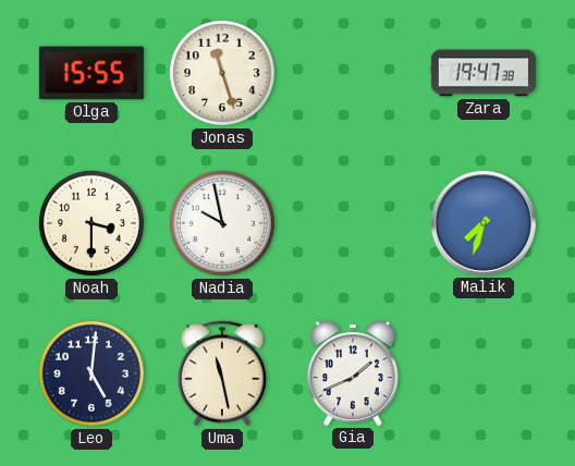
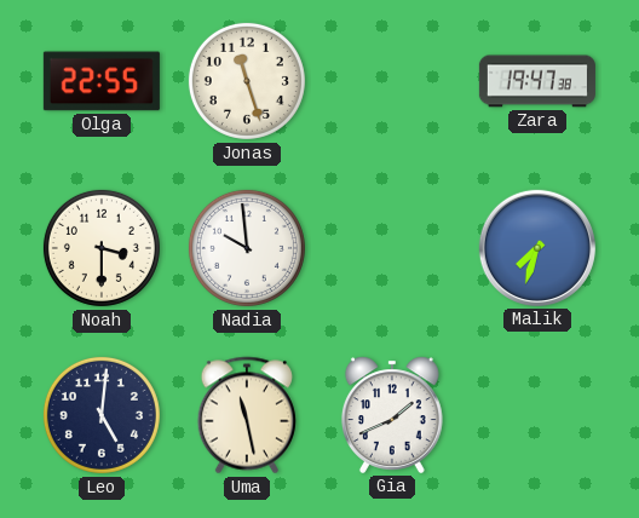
Olga: 15:55 -> 22:55
Nadia: 9:58 -> 9:59
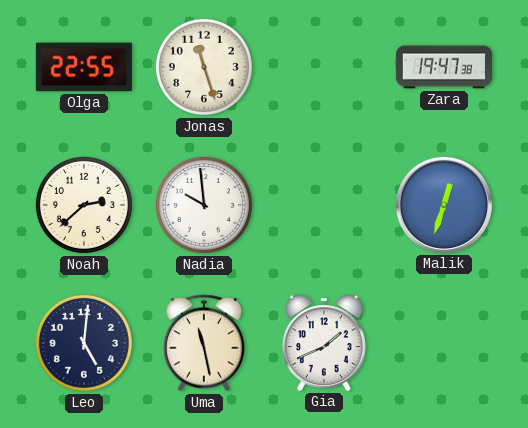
Noah: 3:30 -> 2:38
Malik: 7:33 -> 12:33
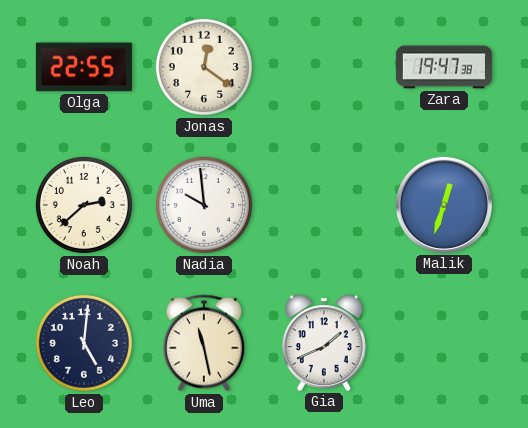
Jonas: 11:27 -> 12:21
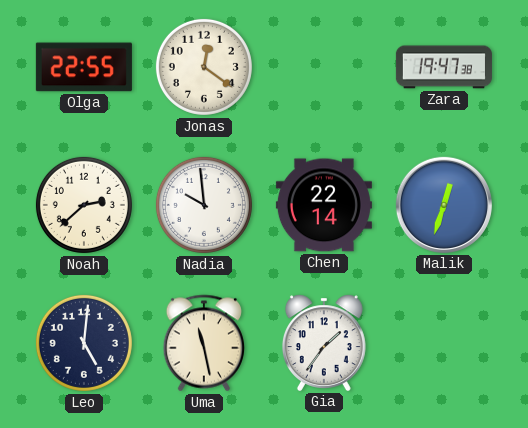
Chen: none -> 22:14
Gia: 1:41 -> 1:36
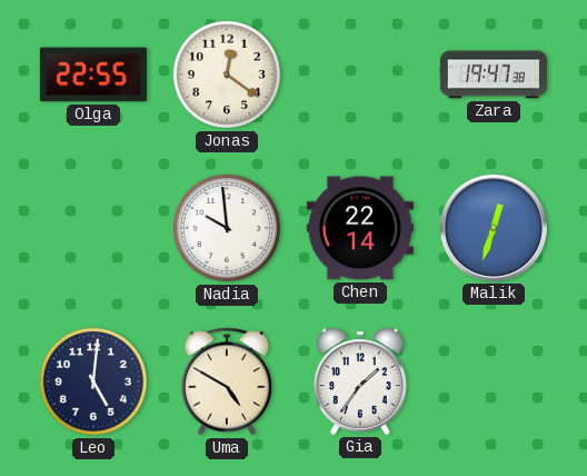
Noah: 2:38 -> none
Uma: 11:28 -> 4:50
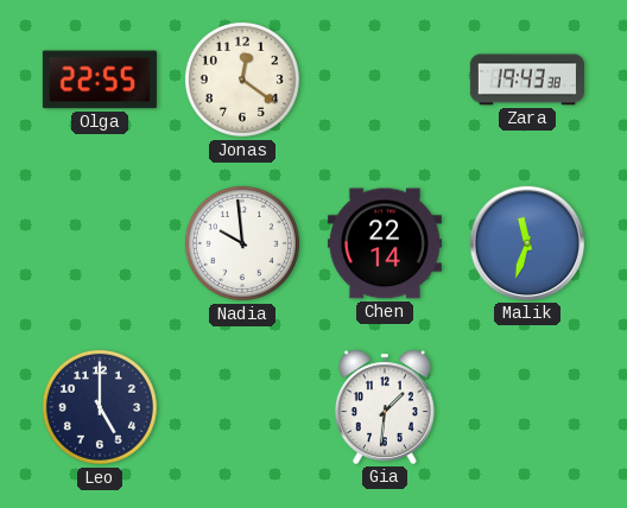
Zara: 19:47 -> 19:43
Malik: 12:33 -> 11:33
Leo: 5:01 -> 5:00
Uma: 4:50 -> none
Gia: 1:36 -> 1:31
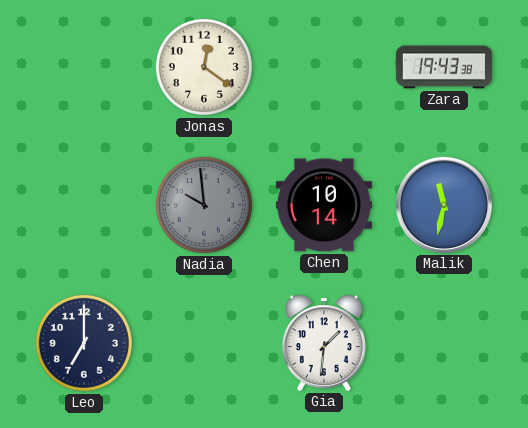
Olga: 22:55 -> none
Nadia dial: white -> grey
Chen: 22:14 -> 10:14
Malik: 11:33 -> 11:32
Leo: 5:00 -> 7:00
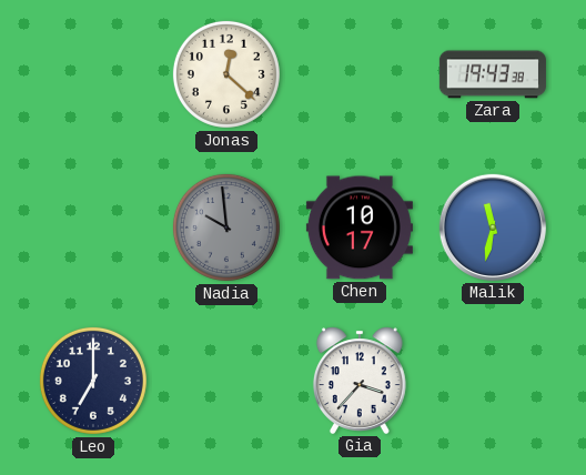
Jonas: 12:21 -> 12:22
Chen: 10:14 -> 10:17
Gia: 1:31 -> 3:37
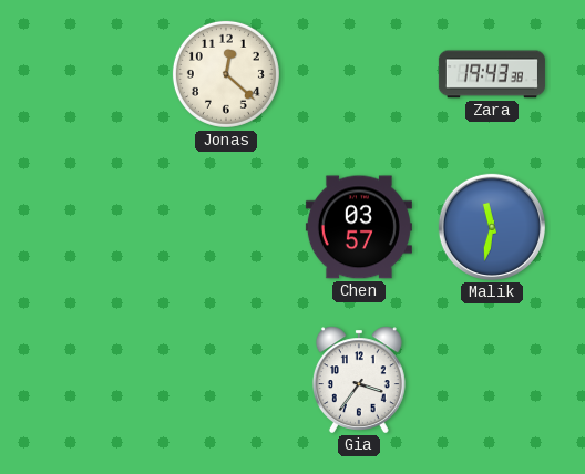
Nadia: 9:59 -> none
Chen: 10:17 -> 03:57
Leo: 7:00 -> none
Gia: 3:37 -> 3:36
